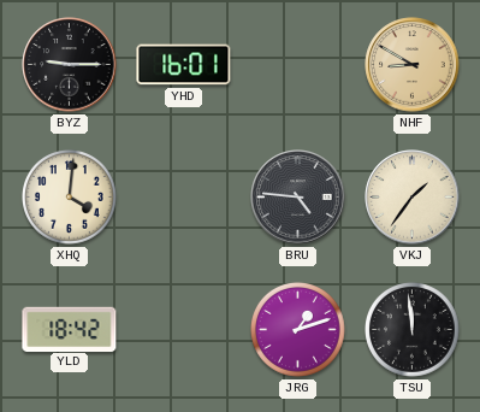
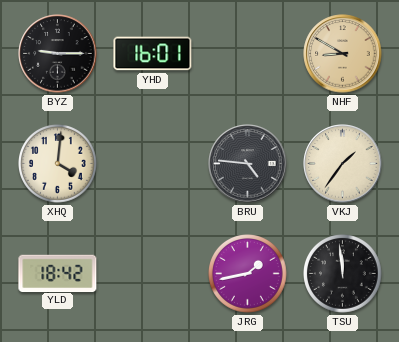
JRG: 1:12 -> 1:43
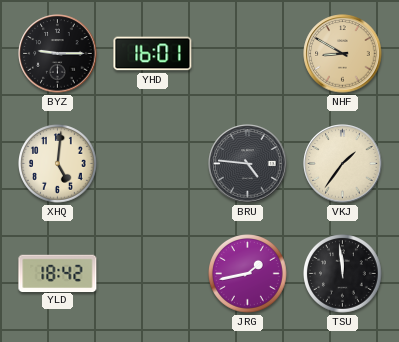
XHQ: 4:01 -> 5:01
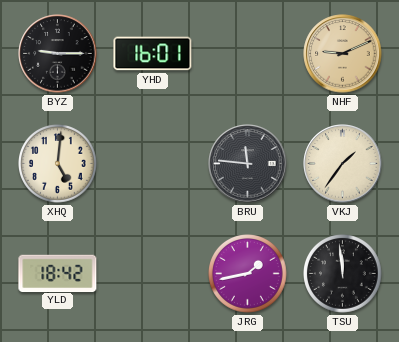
NHF: 8:50 -> 9:11
BRU: 4:46 -> 11:46
